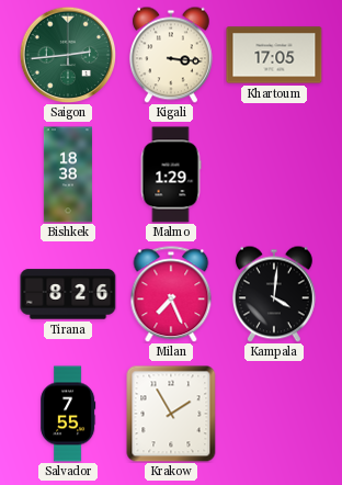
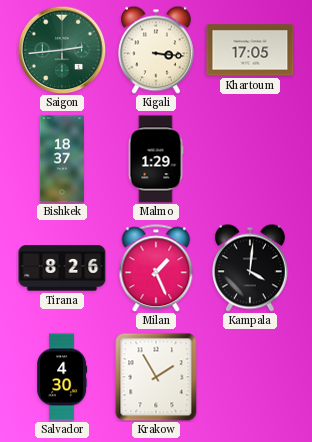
Bishkek: 18:38 -> 18:37
Milan: 7:26 -> 1:26
Salvador: 7:55 -> 4:30
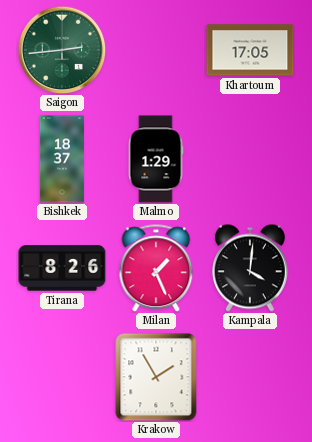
Kigali: 3:16 -> none
Salvador: 4:30 -> none
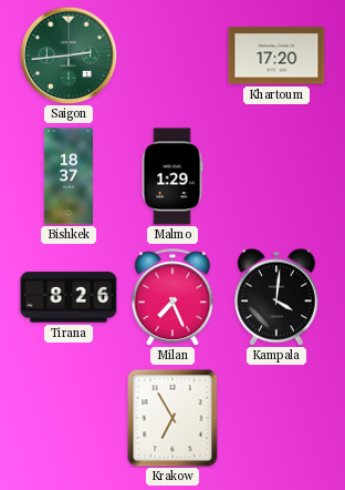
Khartoum: 17:05 -> 17:20
Milan: 1:26 -> 7:26
Krakow: 1:55 -> 6:55
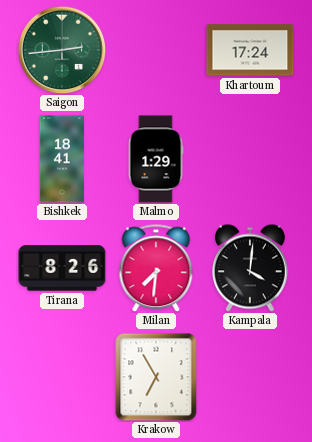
Khartoum: 17:20 -> 17:24
Bishkek: 18:37 -> 18:41
Milan: 7:26 -> 7:31
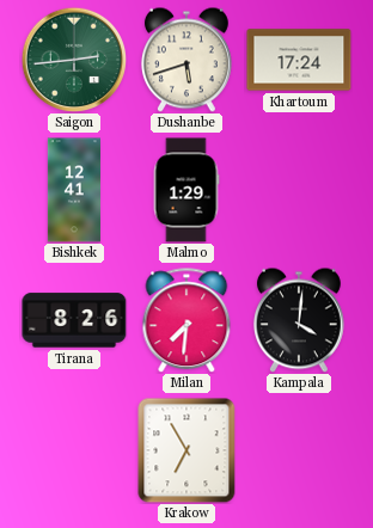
Dushanbe: none -> 5:42
Bishkek: 18:41 -> 12:41
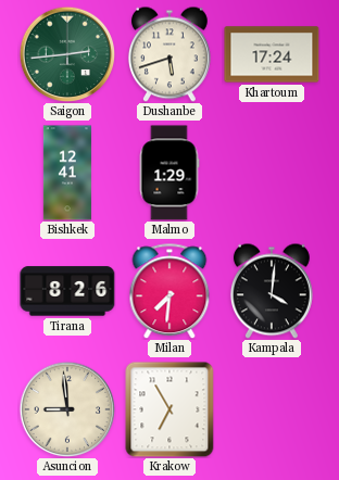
Asuncion: none -> 8:59
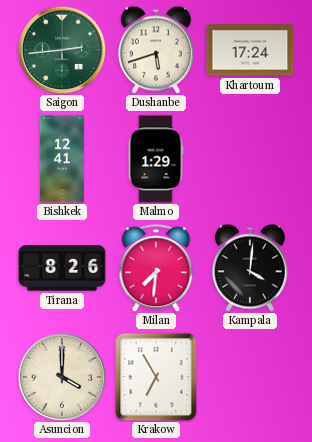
Asuncion: 8:59 -> 4:00
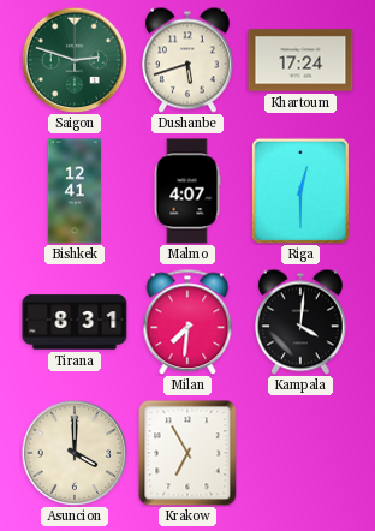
Saigon: 2:44 -> 2:48
Malmo: 1:29 -> 4:07
Riga: none -> 12:30
Tirana: 8:26 -> 8:31
